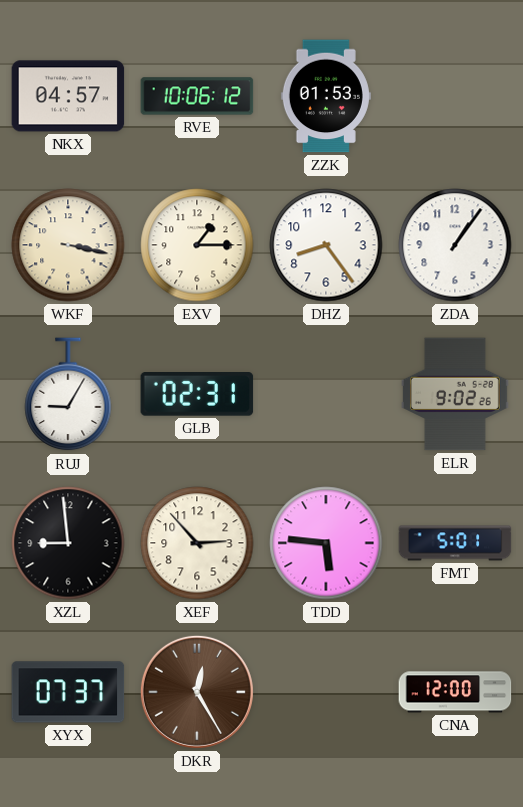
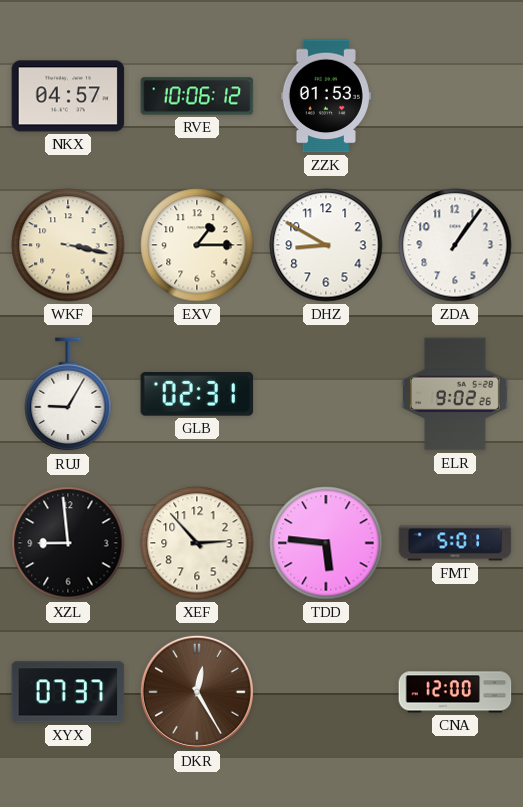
DHZ: 8:24 -> 8:50
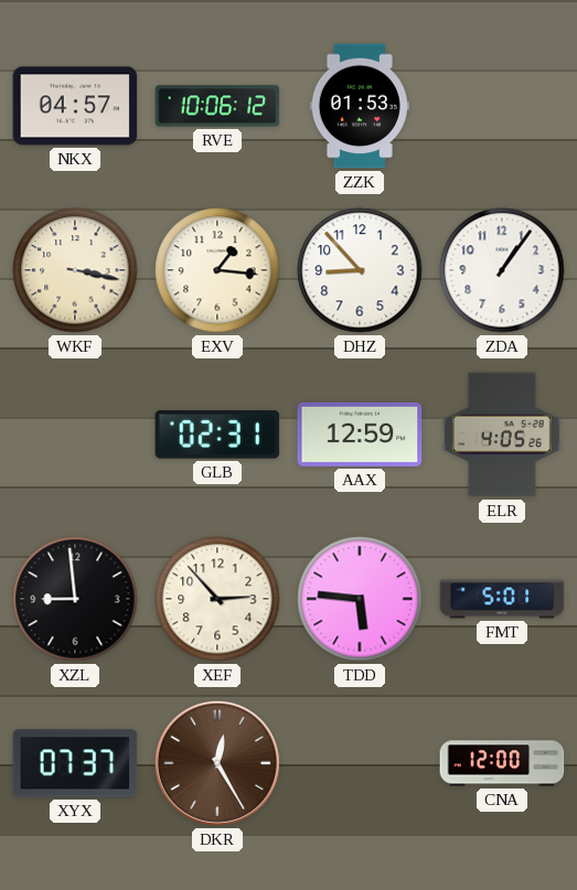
EXV: 1:15 -> 1:16
DHZ: 8:50 -> 8:53
RUJ: 9:05 -> none
AAX: none -> 12:59
ELR: 9:02 -> 4:05
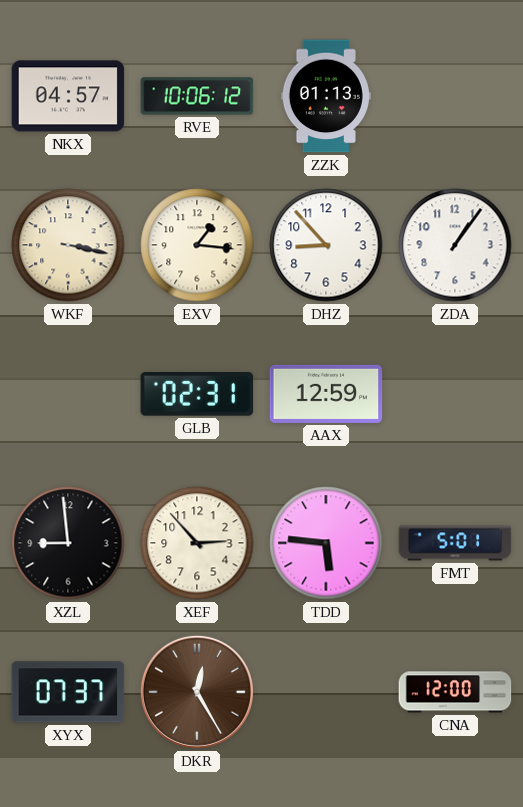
ZZK: 01:53 -> 01:13
ELR: 4:05 -> none
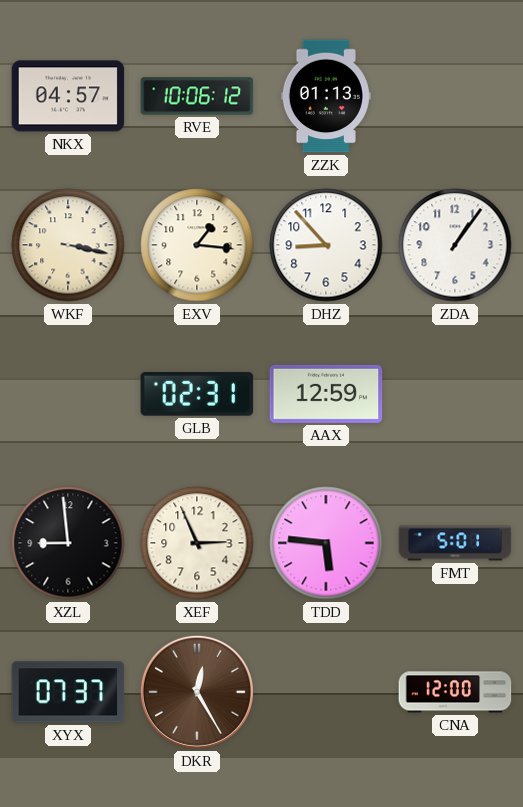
XEF: 2:53 -> 2:56
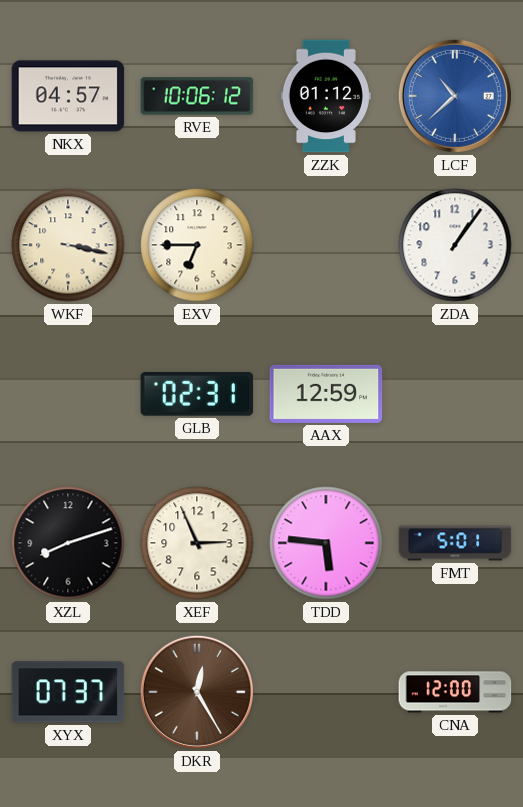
ZZK: 01:13 -> 01:12
LCF: none -> 10:38
EXV: 1:16 -> 6:45
DHZ: 8:53 -> none
XZL: 8:59 -> 8:12
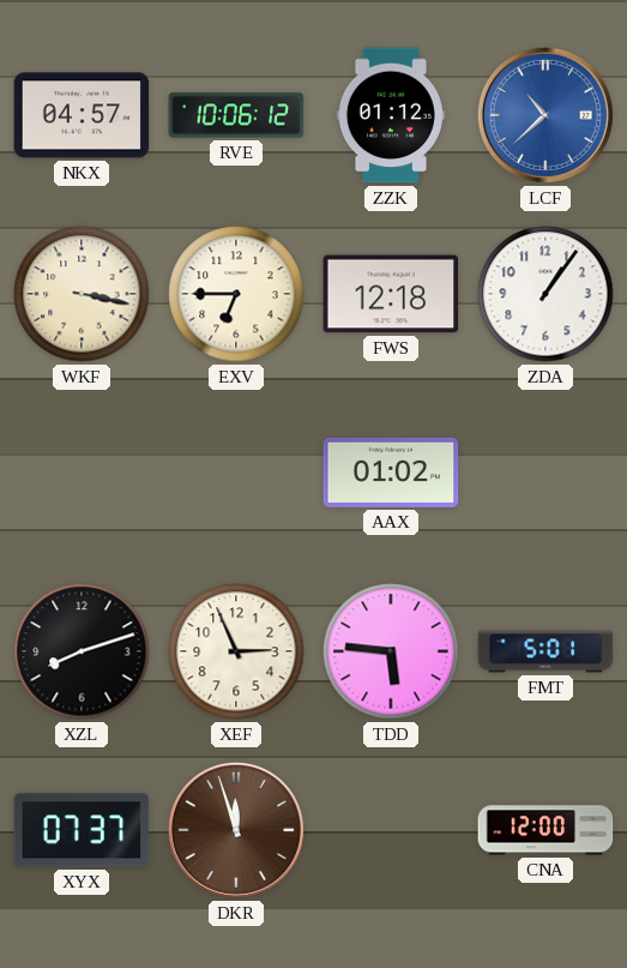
FWS: none -> 12:18
GLB: 02:31 -> none
AAX: 12:59 -> 01:02
DKR: 12:25 -> 11:57
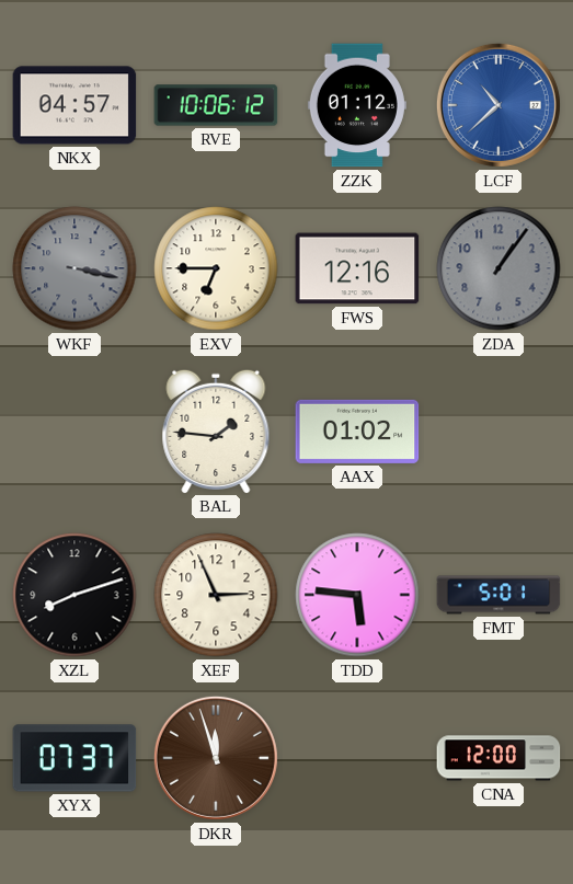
WKF dial: cream -> grey
FWS: 12:18 -> 12:16
ZDA dial: white -> grey
BAL: none -> 1:46
